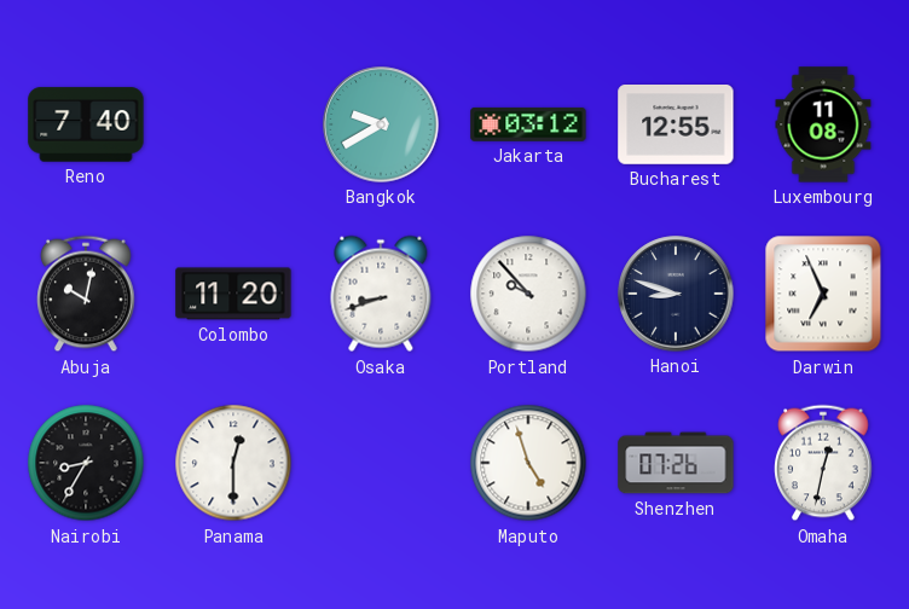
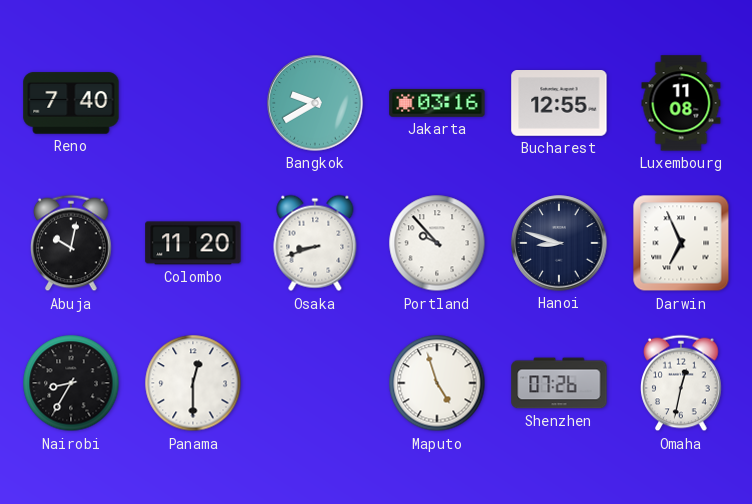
Jakarta: 03:12 -> 03:16
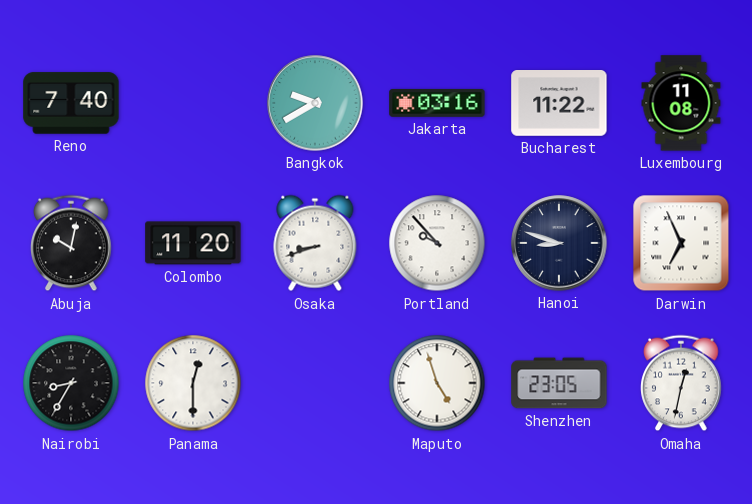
Bucharest: 12:55 -> 11:22
Shenzhen: 07:26 -> 23:05
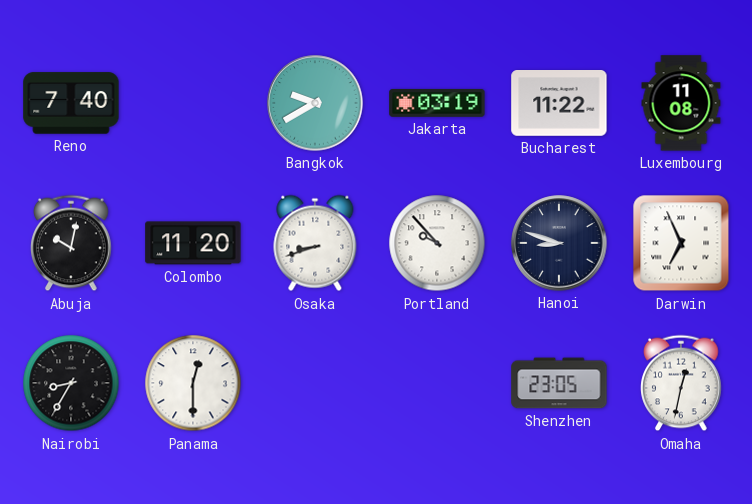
Jakarta: 03:16 -> 03:19
Maputo: 4:57 -> none
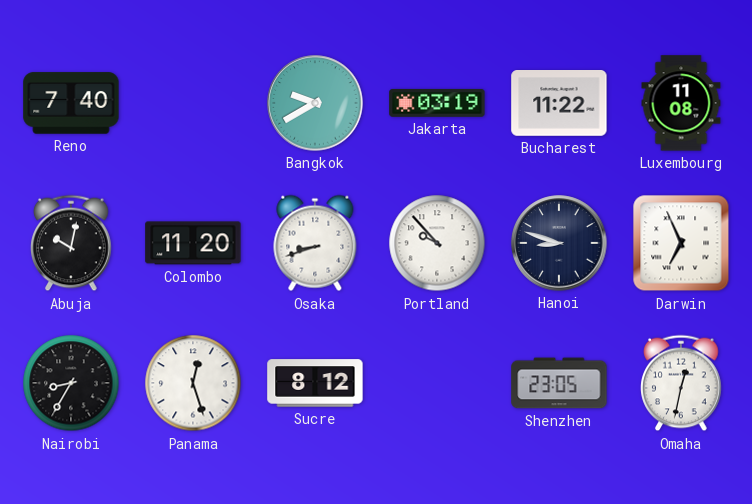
Panama: 12:30 -> 12:27
Sucre: none -> 8:12
